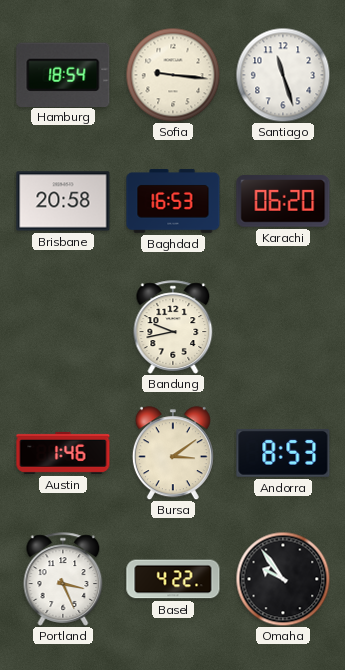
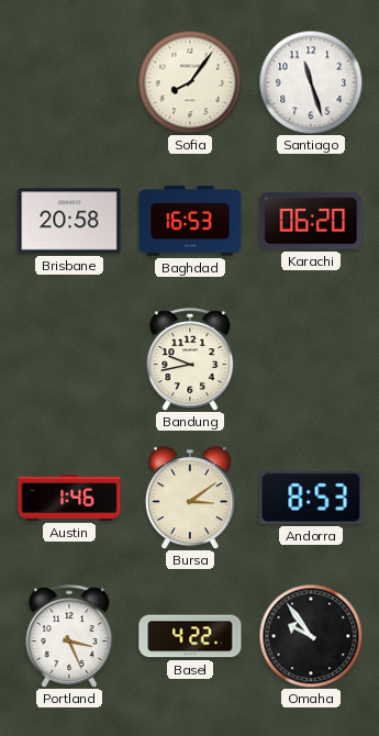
Hamburg: 18:54 -> none
Sofia: 9:16 -> 8:06
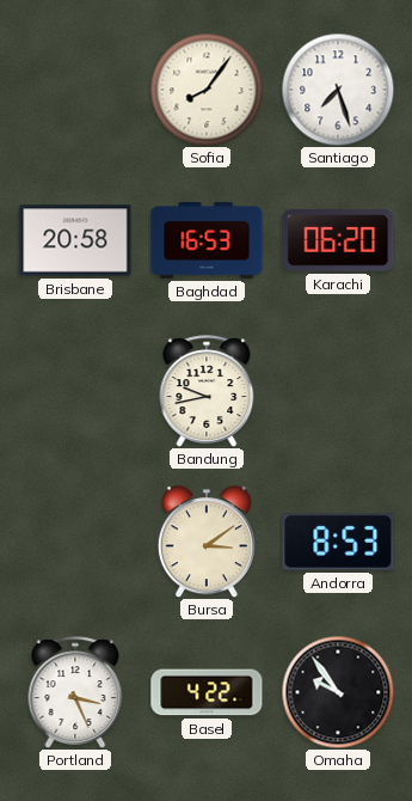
Santiago: 11:27 -> 7:27
Austin: 1:46 -> none
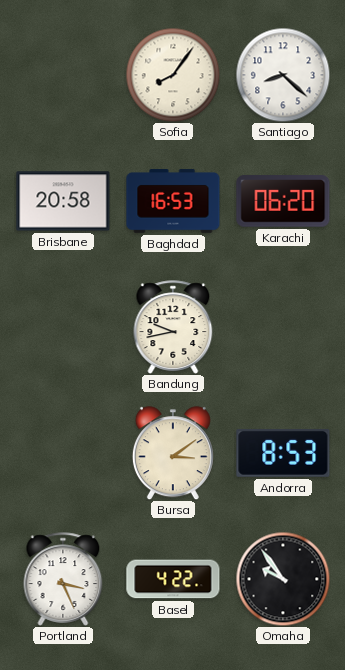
Santiago: 7:27 -> 8:22
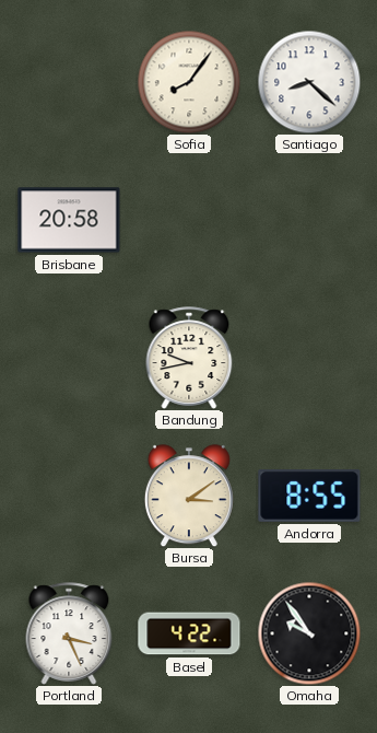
Baghdad: 16:53 -> none
Karachi: 06:20 -> none
Andorra: 8:53 -> 8:55
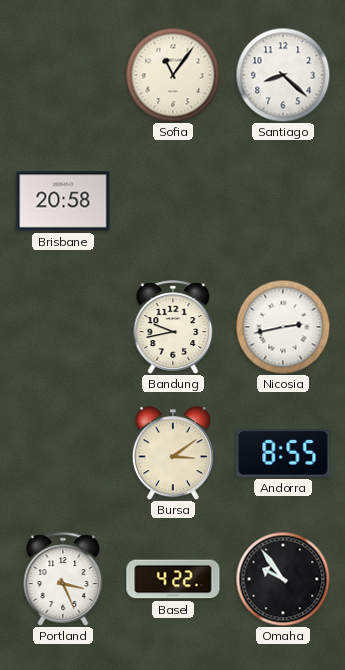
Sofia: 8:06 -> 11:06
Nicosia: none -> 2:43
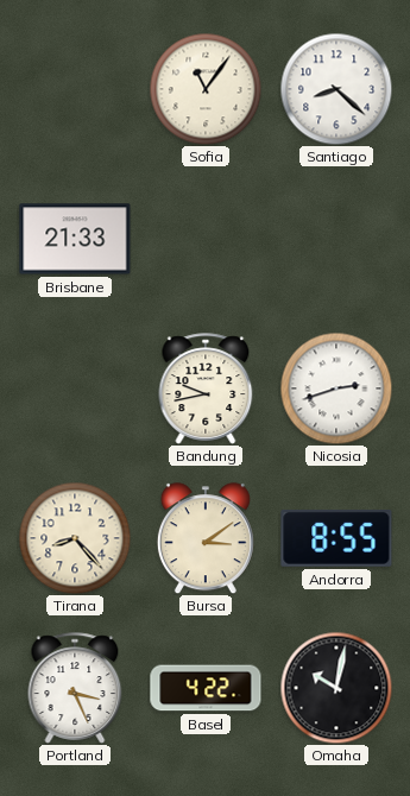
Brisbane: 20:58 -> 21:33
Nicosia: 2:43 -> 2:42
Tirana: none -> 8:23
Omaha: 9:54 -> 10:02
